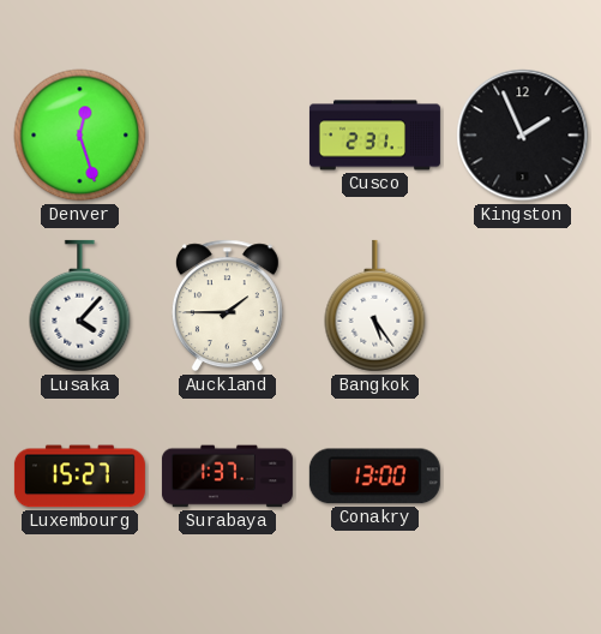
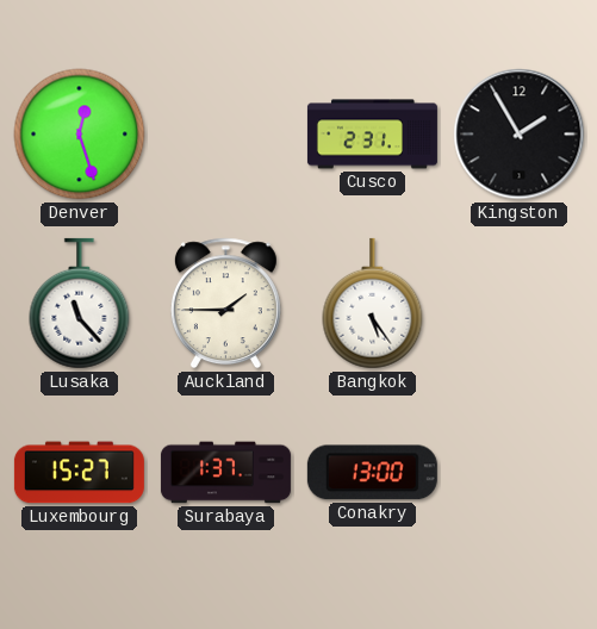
Kingston: 1:56 -> 1:55
Lusaka: 4:07 -> 11:23
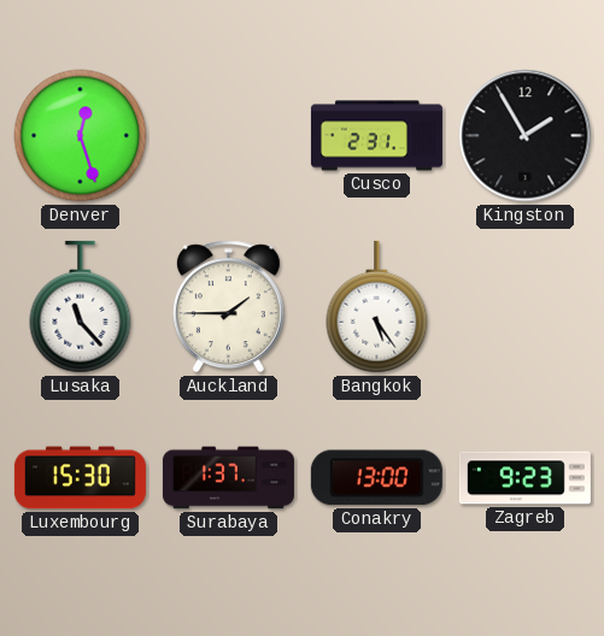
Luxembourg: 15:27 -> 15:30
Zagreb: none -> 9:23
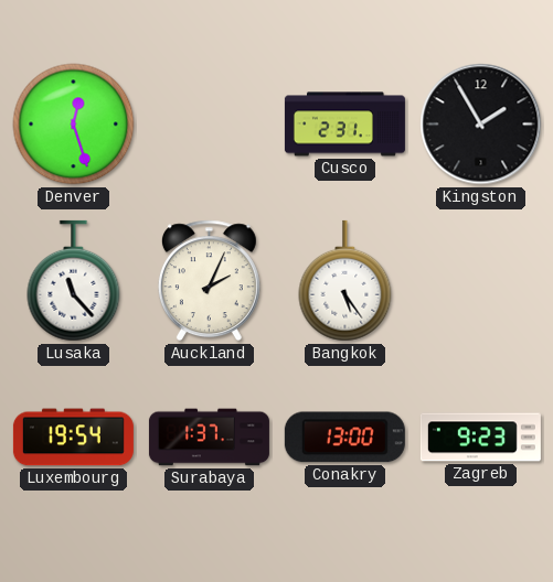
Auckland: 1:45 -> 2:04
Luxembourg: 15:30 -> 19:54
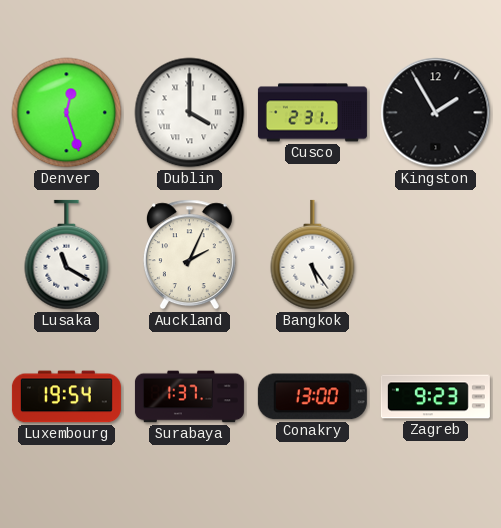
Dublin: none -> 4:00
Lusaka: 11:23 -> 11:20
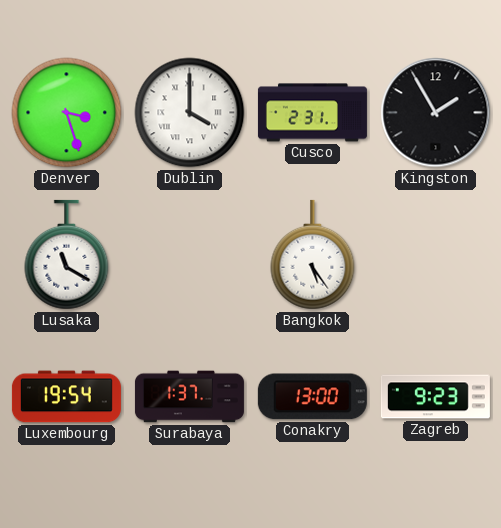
Denver: 12:27 -> 3:27
Auckland: 2:04 -> none
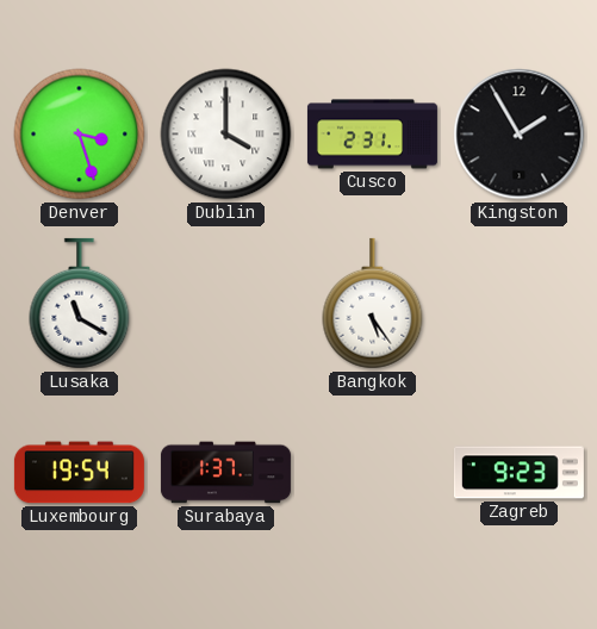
Conakry: 13:00 -> none
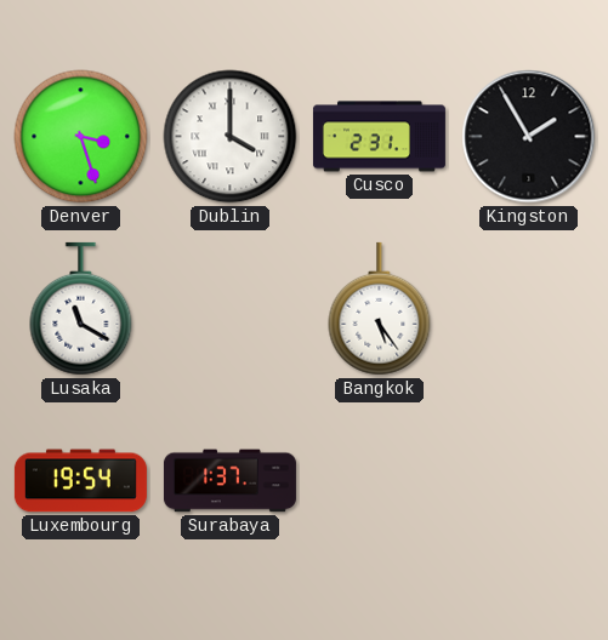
Zagreb: 9:23 -> none
